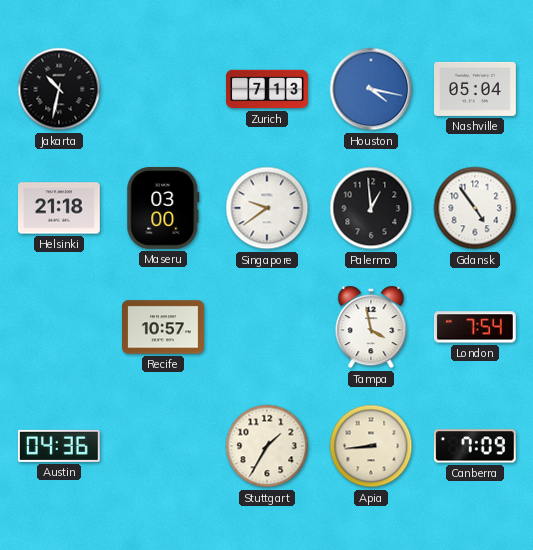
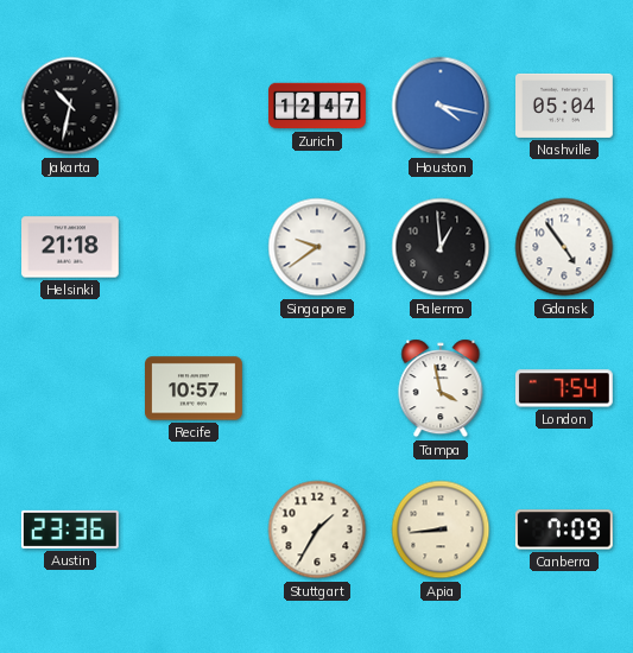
Zurich: 7:13 -> 12:47
Maseru: 03:00 -> none
Austin: 04:36 -> 23:36
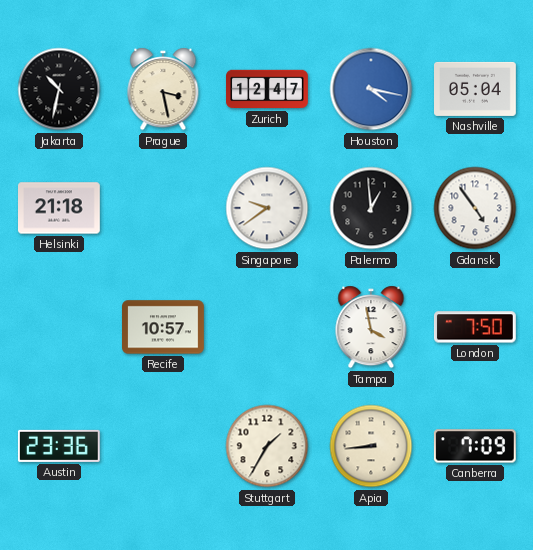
Prague: none -> 3:28
London: 7:54 -> 7:50
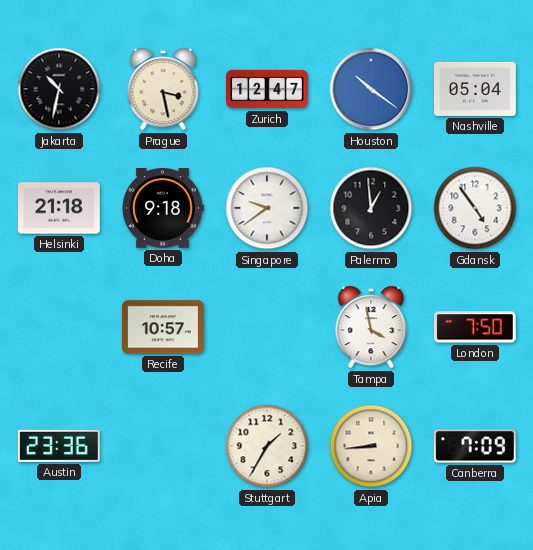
Houston: 4:17 -> 10:21
Doha: none -> 9:18
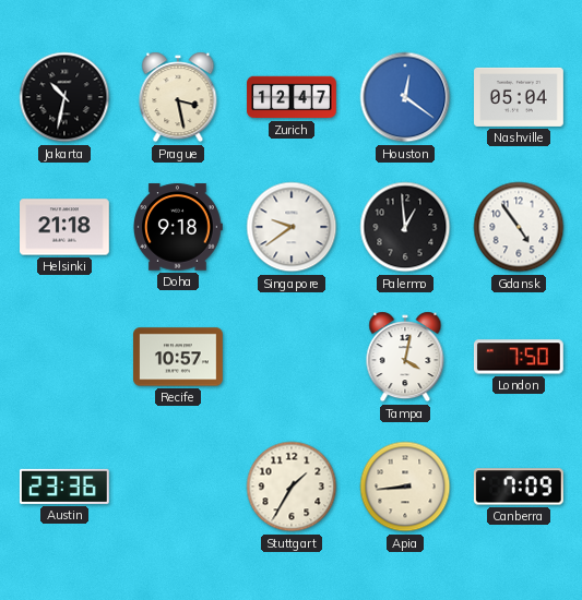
Houston: 10:21 -> 12:21
Tampa: 3:58 -> 4:02
